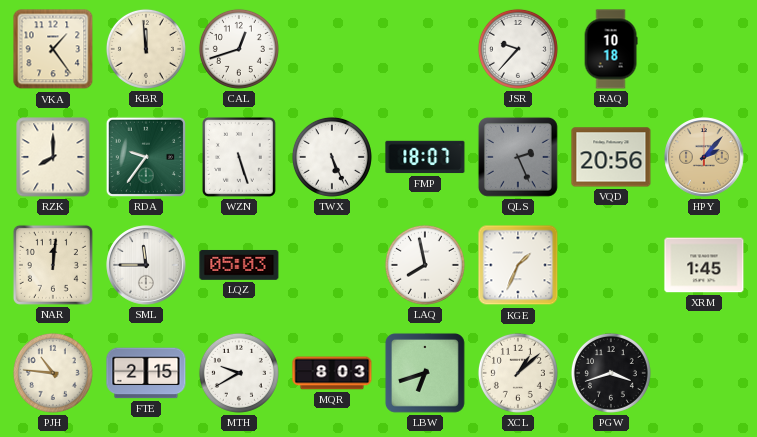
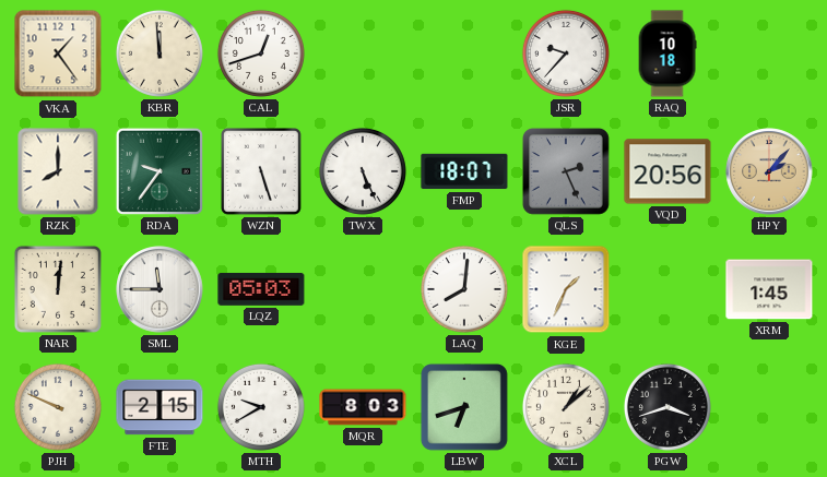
LAQ: 7:58 -> 8:01
PJH: 10:46 -> 9:49
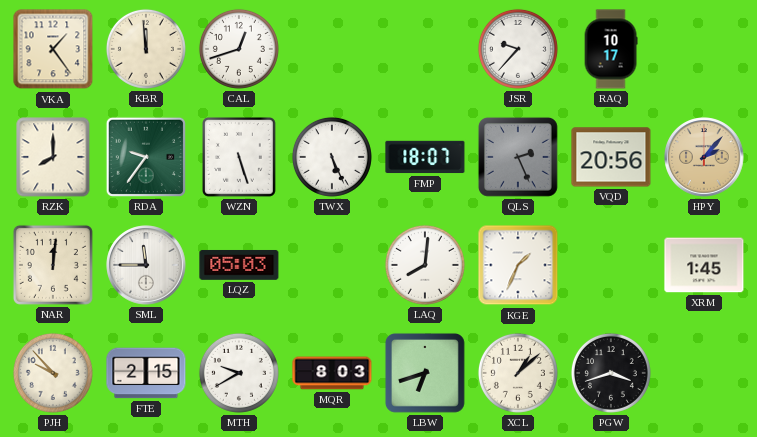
RAQ: 10:18 -> 10:17
PJH: 9:49 -> 9:53
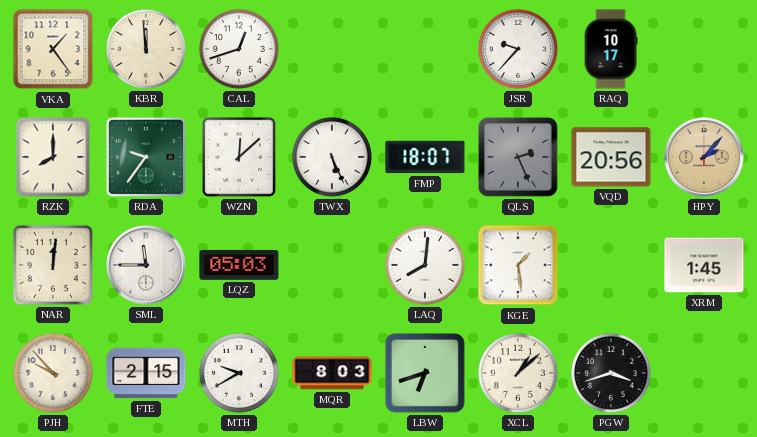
WZN: 5:27 -> 12:08
KGE: 1:34 -> 1:29
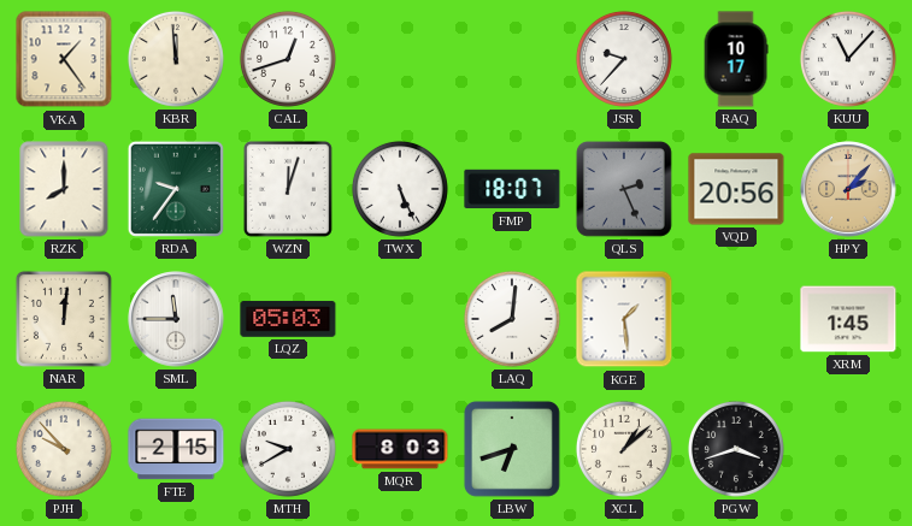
KUU: none -> 11:07
WZN: 12:08 -> 12:03
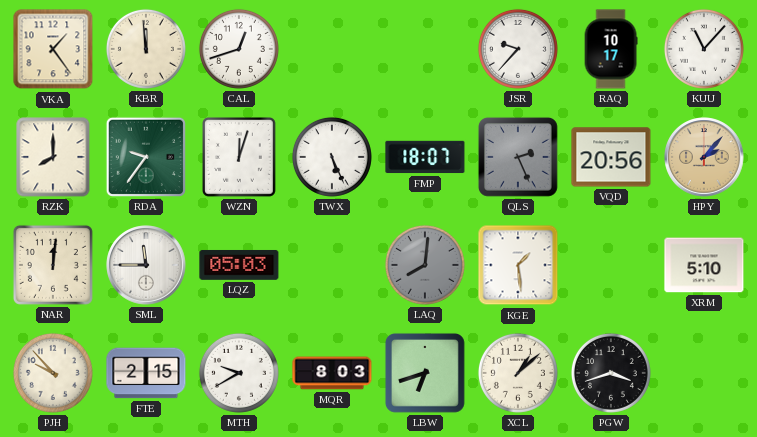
LAQ dial: white -> grey
XRM: 1:45 -> 5:10
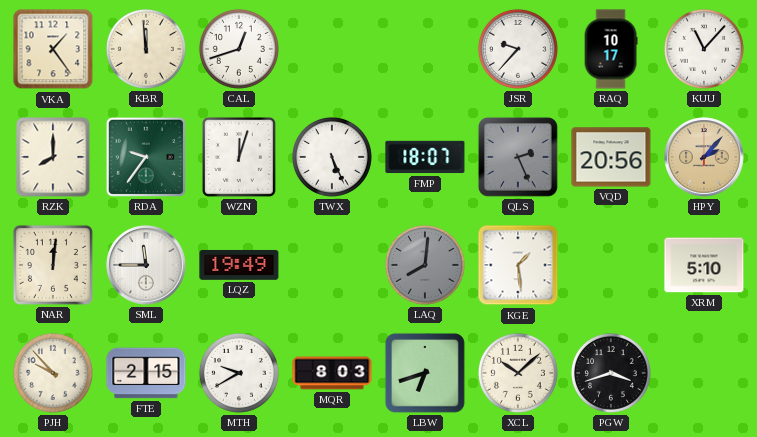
LQZ: 05:03 -> 19:49
XCL: 1:08 -> 10:08
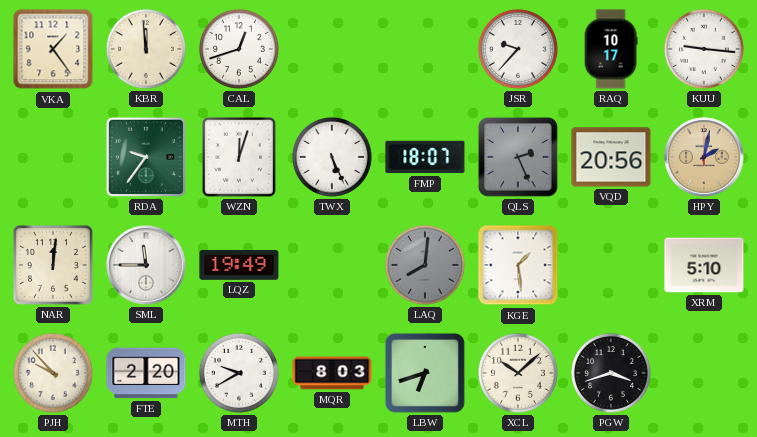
KUU: 11:07 -> 9:16
RZK: 8:00 -> none
HPY: 2:07 -> 2:02
FTE: 2:15 -> 2:20
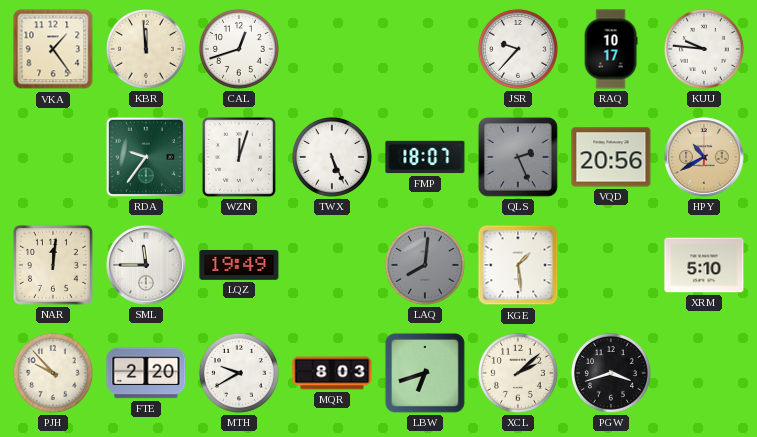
KUU: 9:16 -> 9:46
HPY: 2:02 -> 10:40
XCL: 10:08 -> 2:08
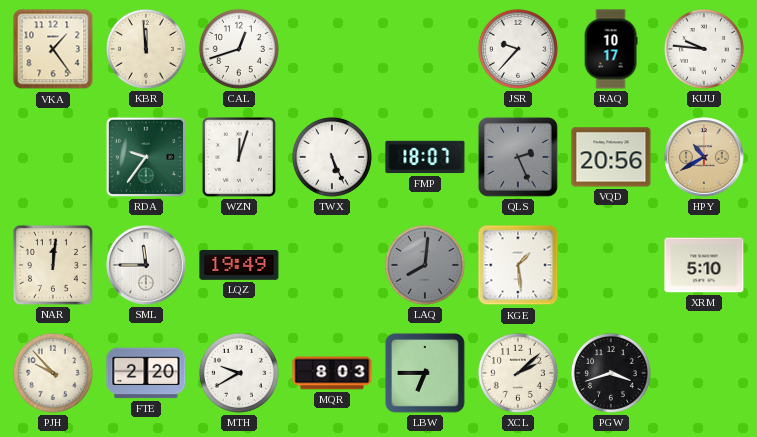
LBW: 6:42 -> 6:45
